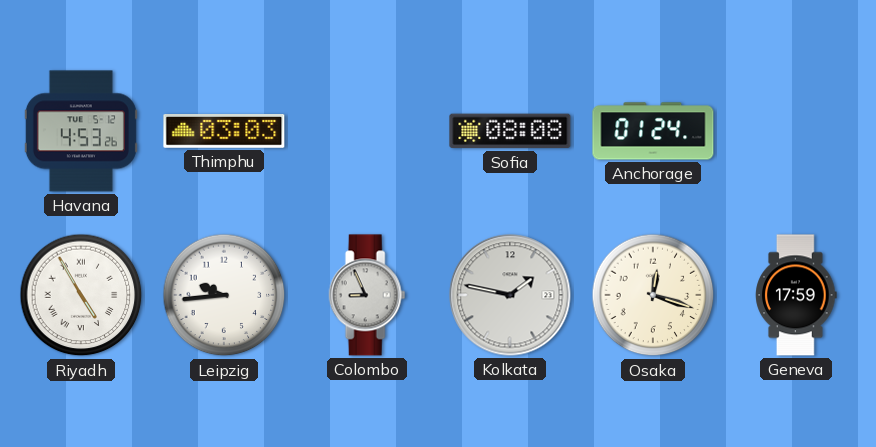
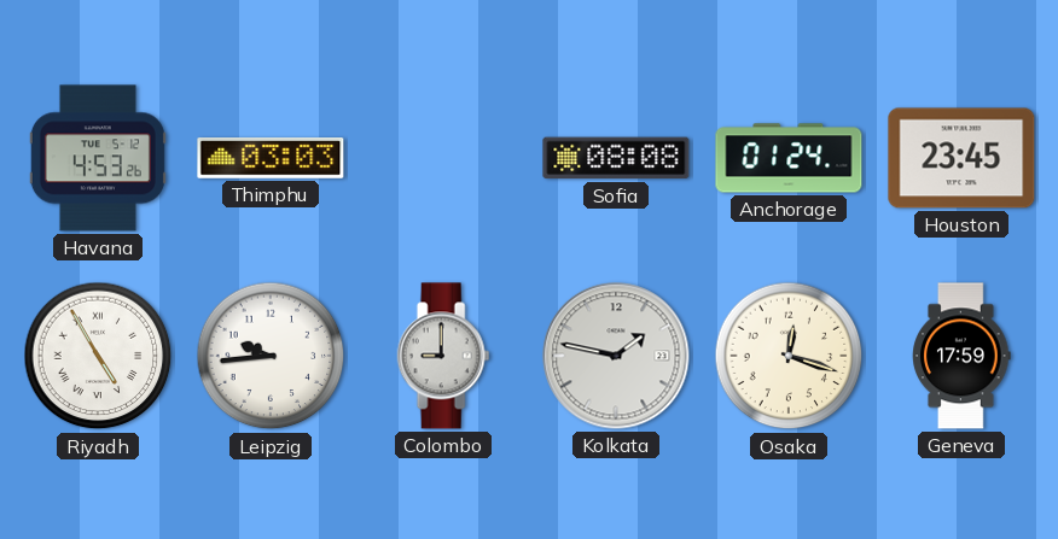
Houston: none -> 23:45
Colombo: 8:56 -> 9:00
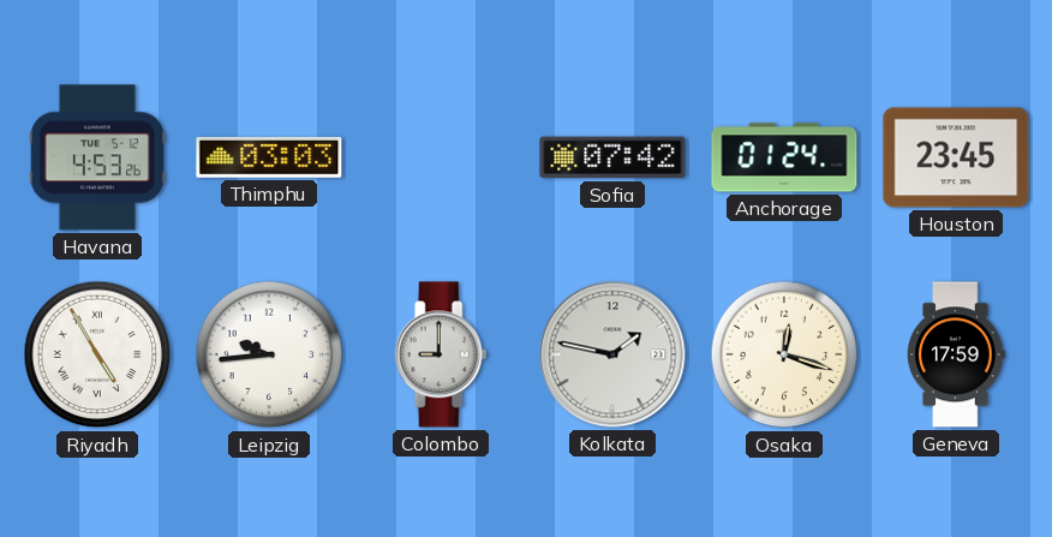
Sofia: 08:08 -> 07:42
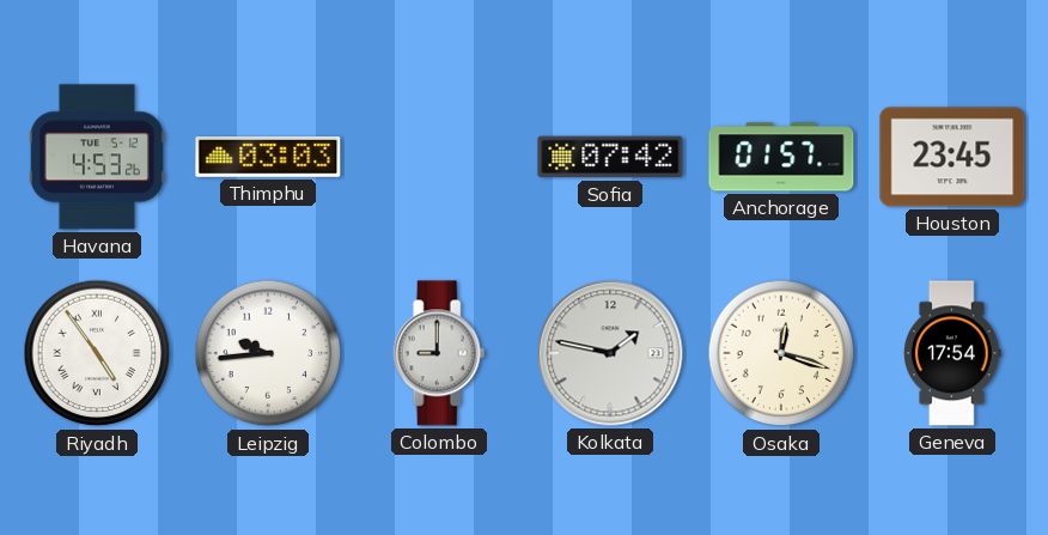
Anchorage: 01:24 -> 01:57
Riyadh: 4:55 -> 4:54
Geneva: 17:59 -> 17:54
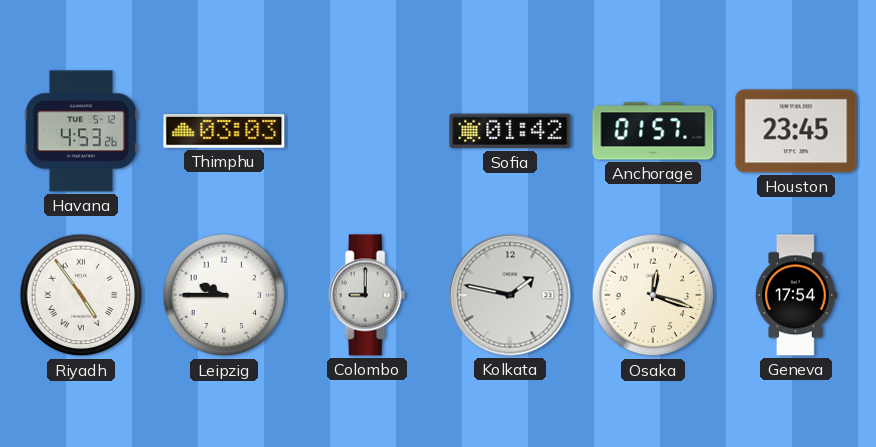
Sofia: 07:42 -> 01:42
Leipzig: 9:44 -> 9:45
